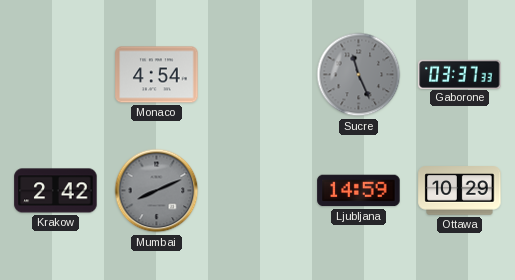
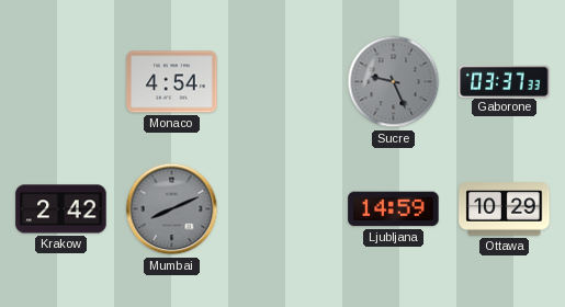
Sucre: 11:26 -> 9:26
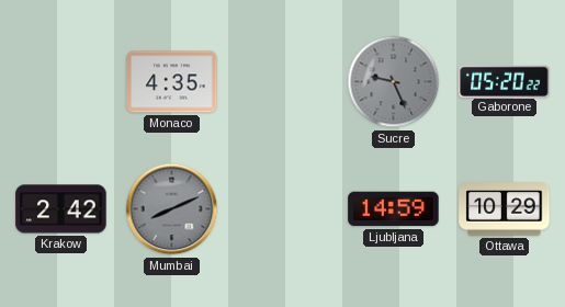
Monaco: 4:54 -> 4:35
Gaborone: 03:37 -> 05:20
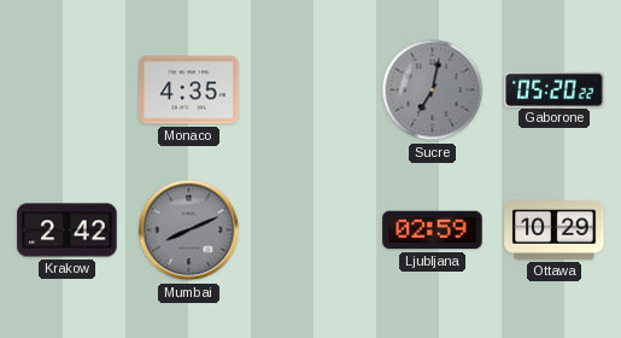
Sucre: 9:26 -> 7:02
Ljubljana: 14:59 -> 02:59
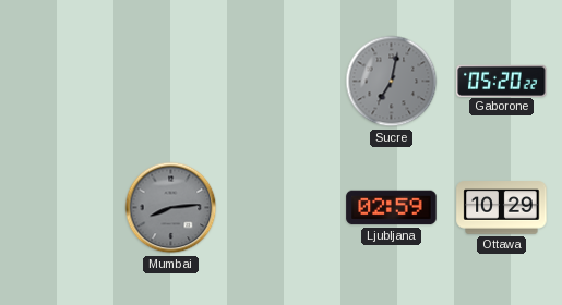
Monaco: 4:35 -> none
Krakow: 2:42 -> none
Mumbai: 8:11 -> 8:14
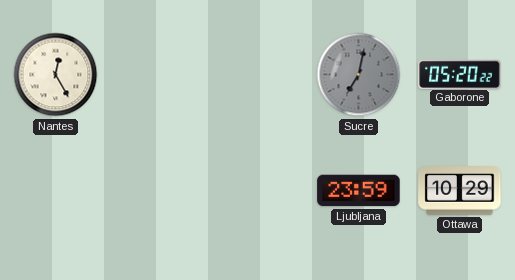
Nantes: none -> 12:25
Mumbai: 8:14 -> none
Ljubljana: 02:59 -> 23:59
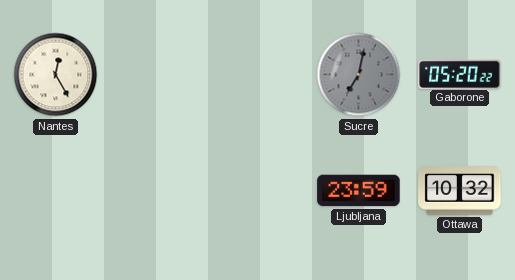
Ottawa: 10:29 -> 10:32
